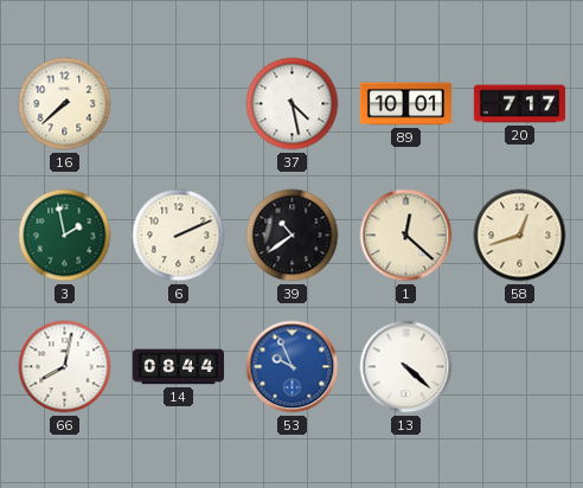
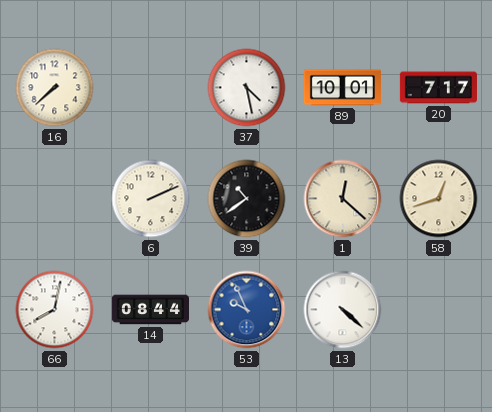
3: 1:58 -> none
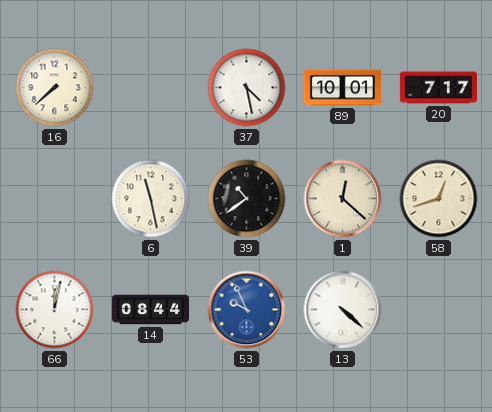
6: 2:11 -> 11:28
66: 8:02 -> 12:02
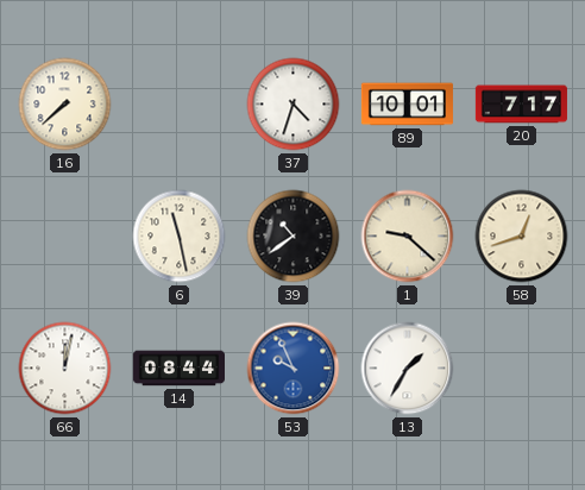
37: 4:28 -> 4:33
1: 12:22 -> 9:22
13: 4:22 -> 1:35
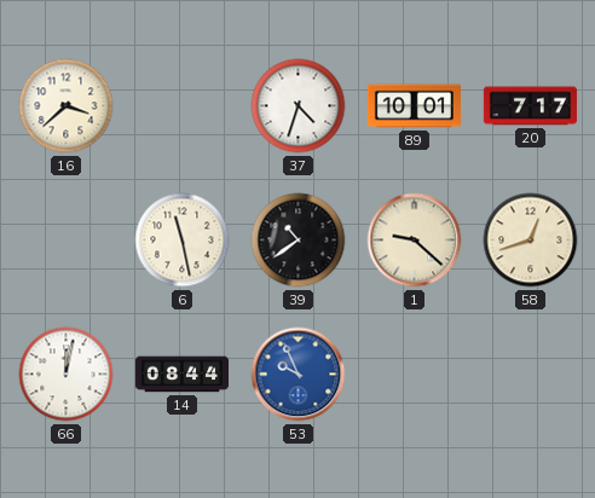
16: 7:38 -> 3:38
13: 1:35 -> none
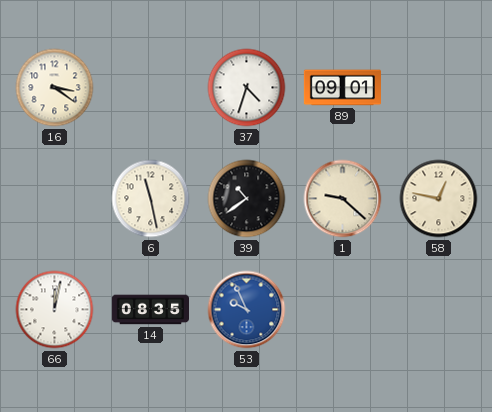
16: 3:38 -> 3:21
89: 10:01 -> 09:01
20: 7:17 -> none
58: 12:42 -> 12:47
14: 08:44 -> 08:35
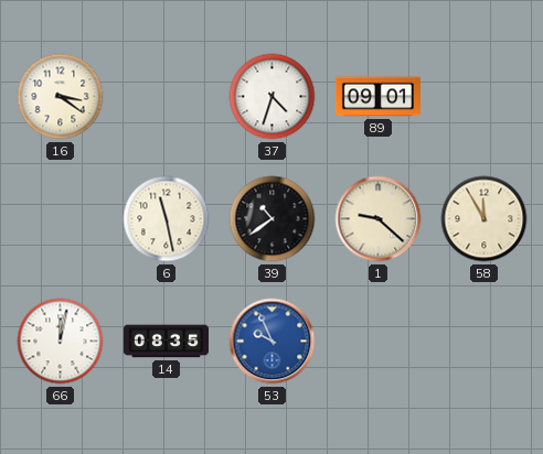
58: 12:47 -> 11:55
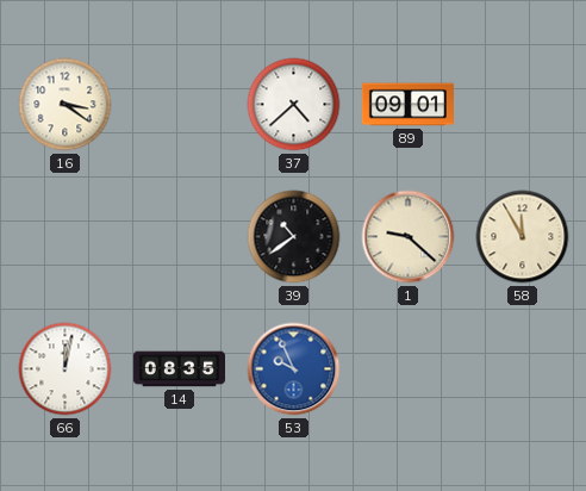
37: 4:33 -> 4:38
6: 11:28 -> none
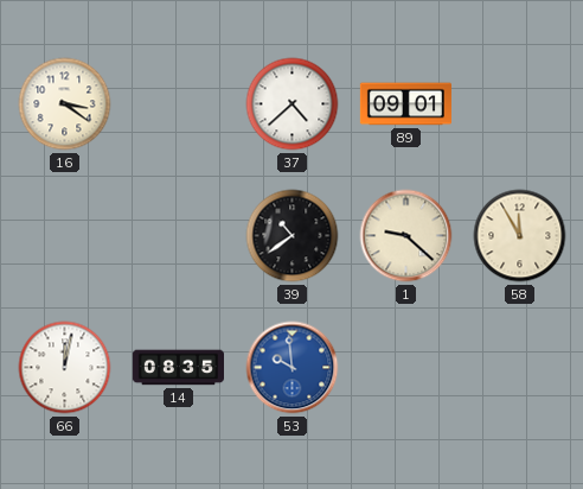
53: 9:56 -> 9:59
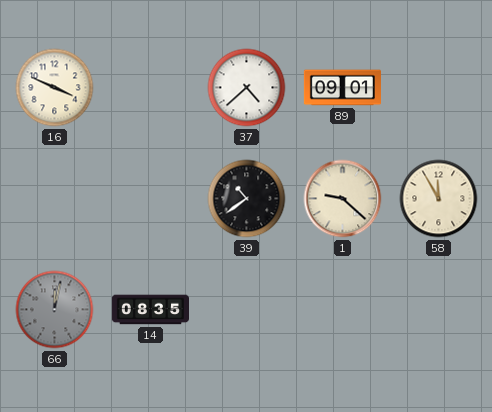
16: 3:21 -> 3:49
66 dial: white -> grey
53: 9:59 -> none
